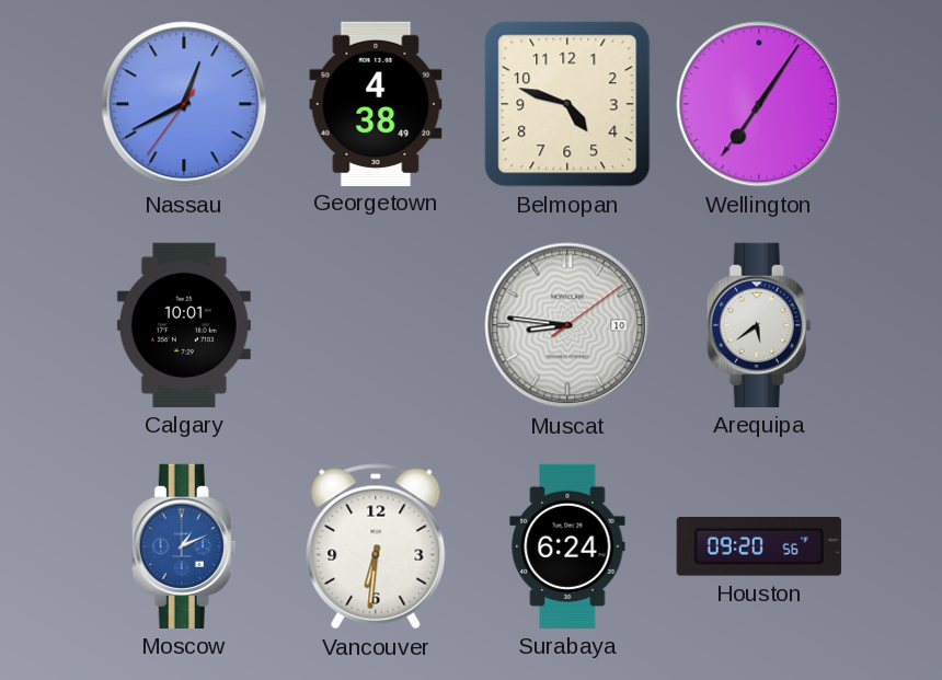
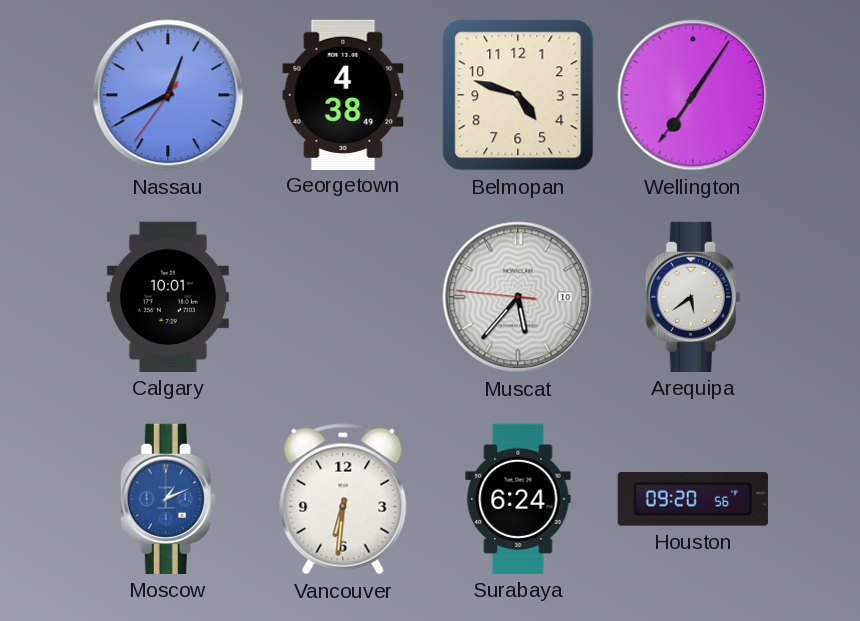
Muscat: 8:46 -> 5:36
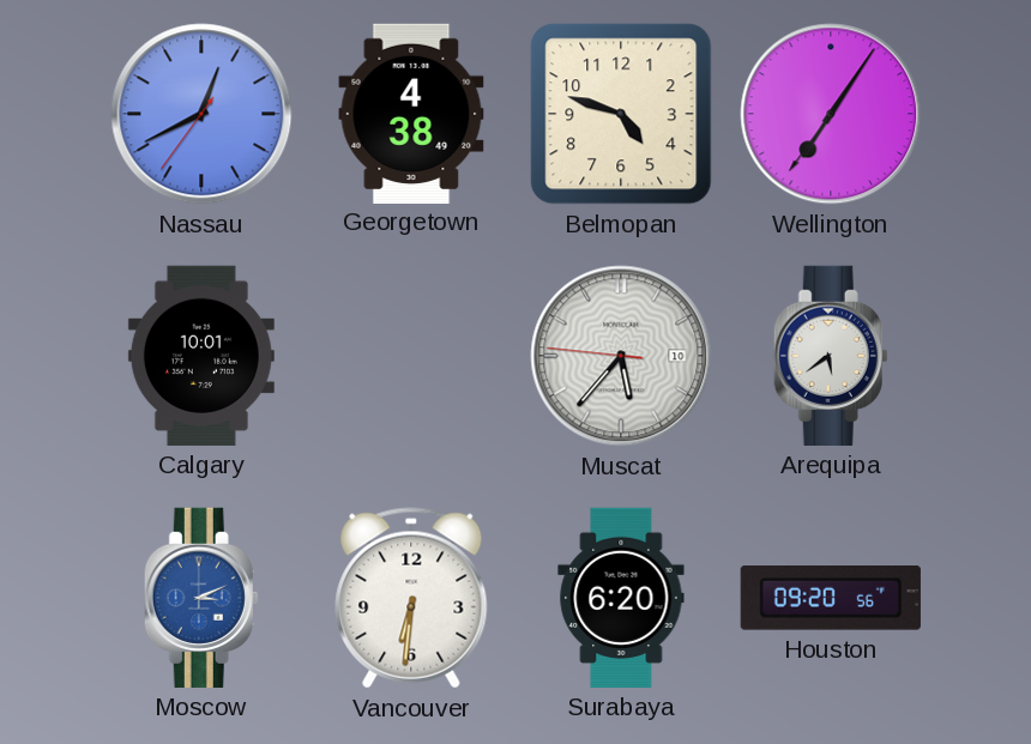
Moscow: 1:11 -> 3:11
Surabaya: 6:24 -> 6:20
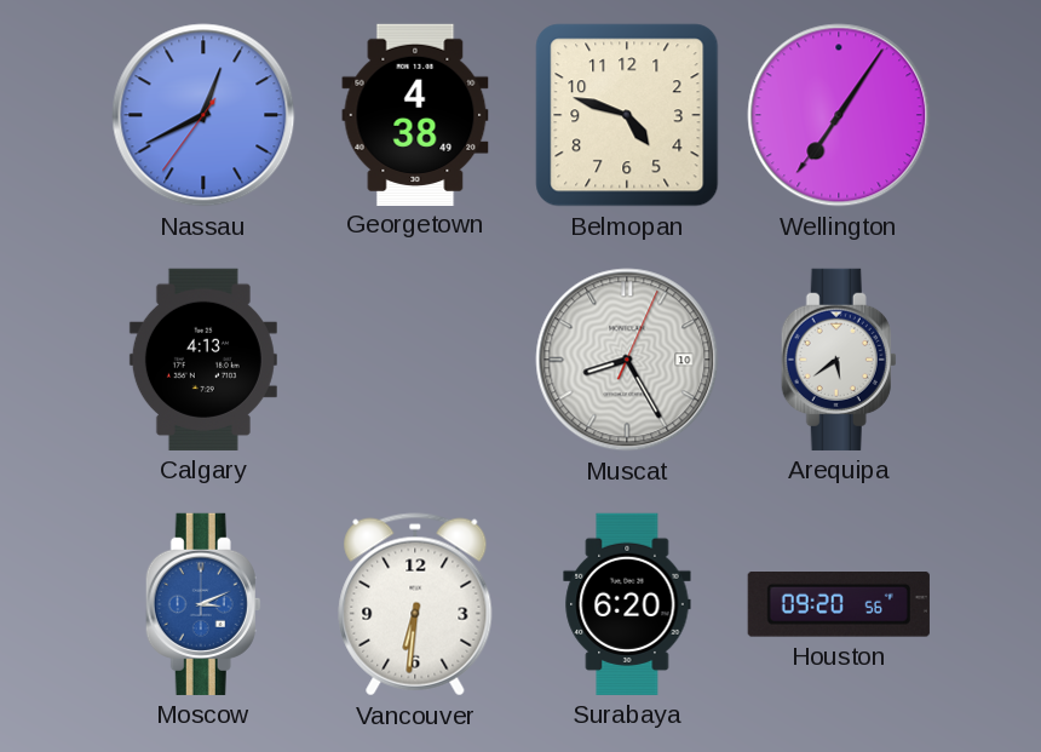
Calgary: 10:01 -> 4:13
Muscat: 5:36 -> 8:25
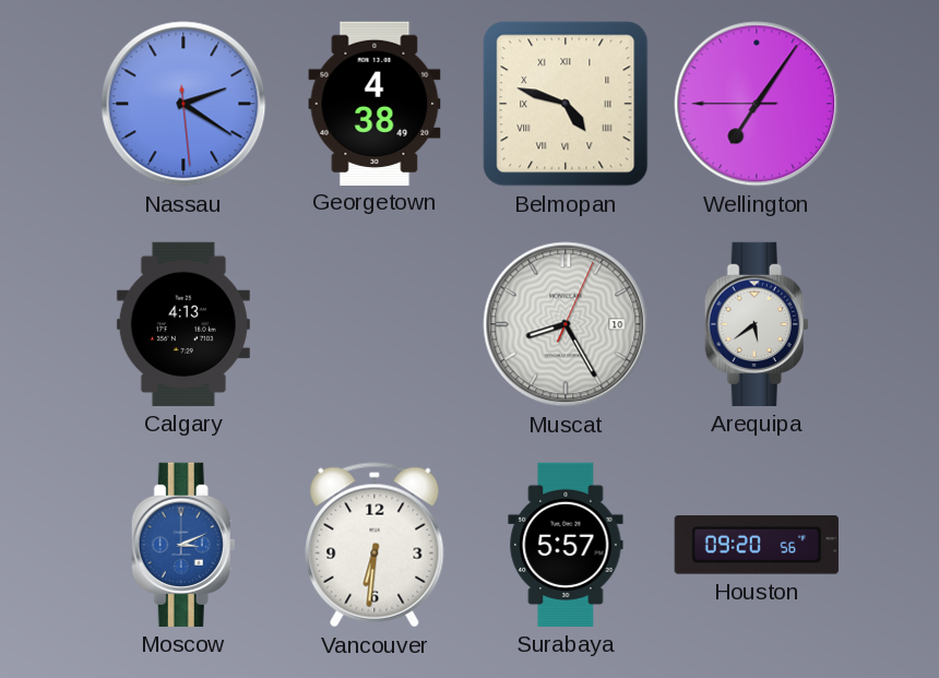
Nassau: 12:40 -> 2:20
Belmopan numerals: Arabic -> Roman
Wellington: 7:05:36 -> 7:05:45
Surabaya: 6:20 -> 5:57
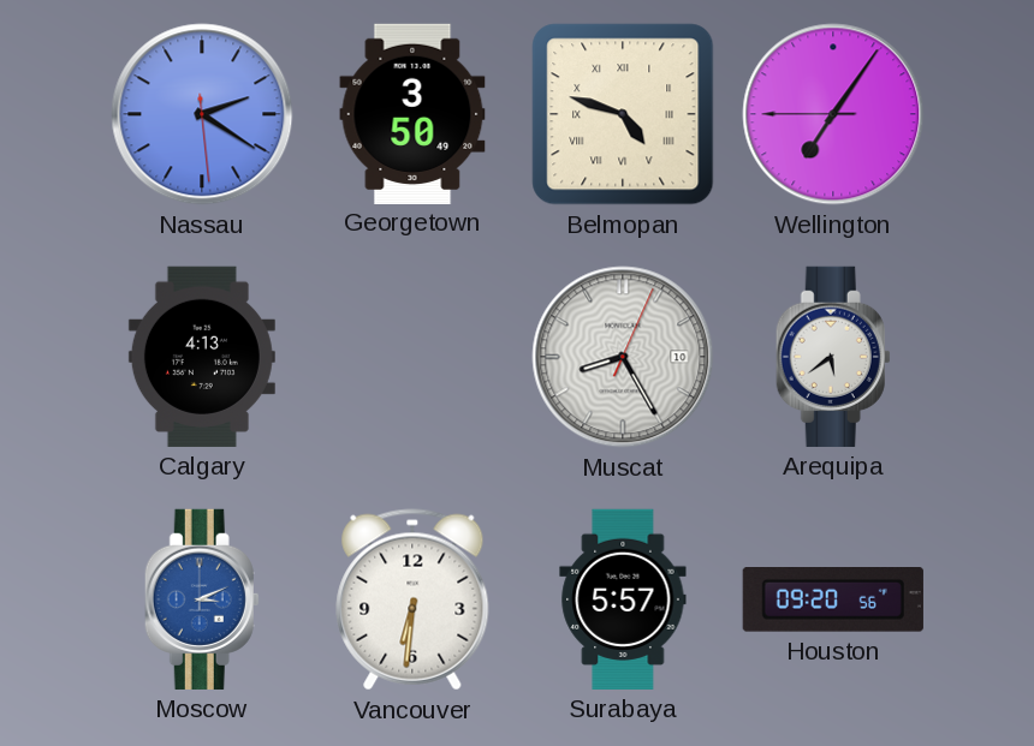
Georgetown: 4:38 -> 3:50
